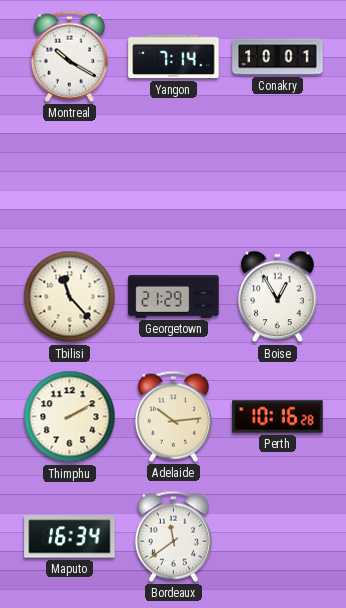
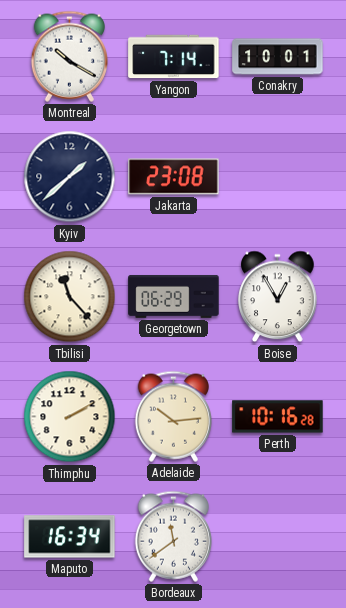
Kyiv: none -> 1:38
Jakarta: none -> 23:08
Georgetown: 21:29 -> 06:29
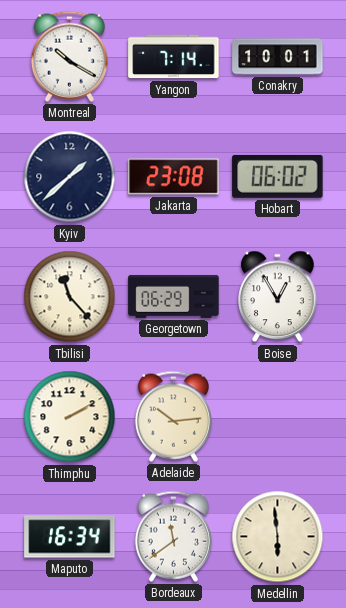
Hobart: none -> 06:02
Perth: 10:16 -> none
Medellin: none -> 5:59
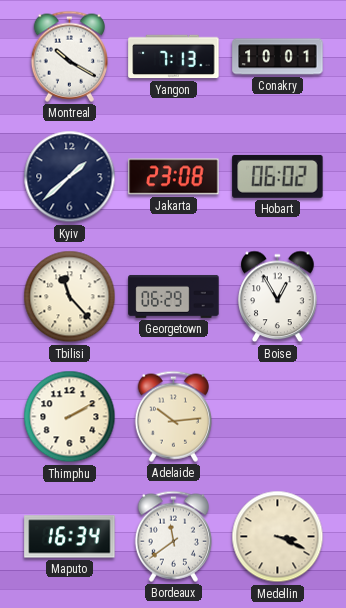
Yangon: 7:14 -> 7:13
Medellin: 5:59 -> 3:19
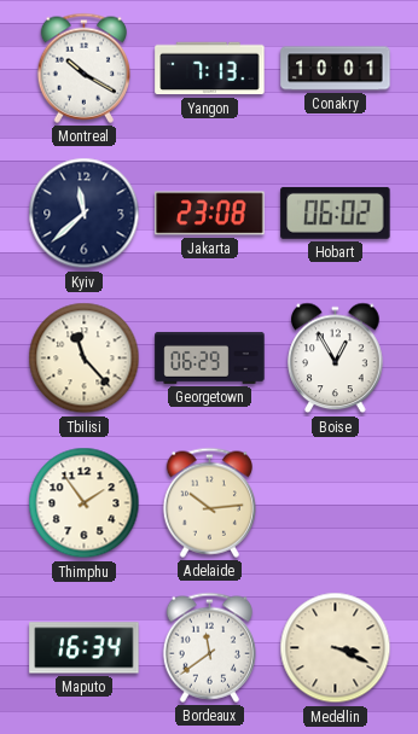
Kyiv: 1:38 -> 11:38
Thimphu: 2:10 -> 1:54
